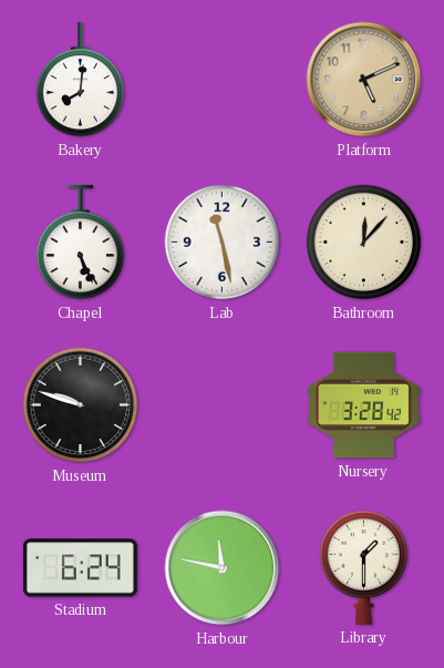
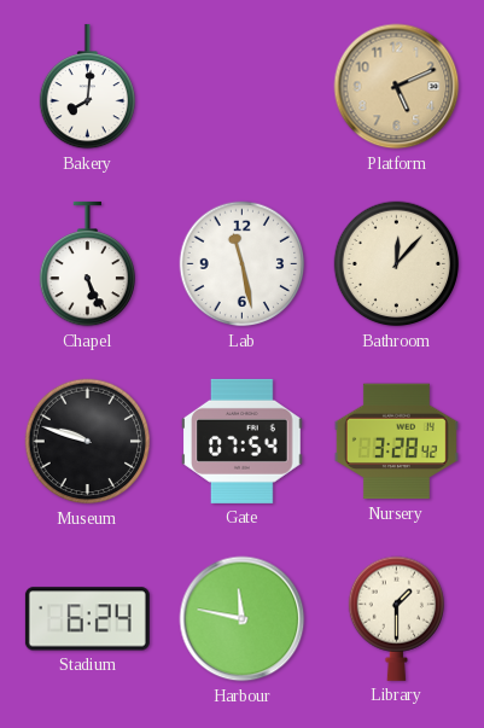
Gate: none -> 07:54
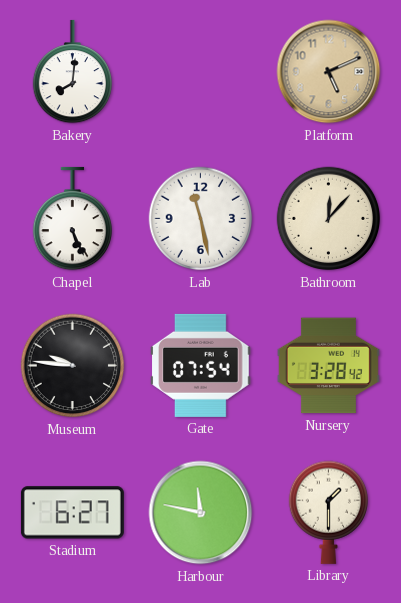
Museum: 9:48 -> 9:46
Stadium: 6:24 -> 6:27
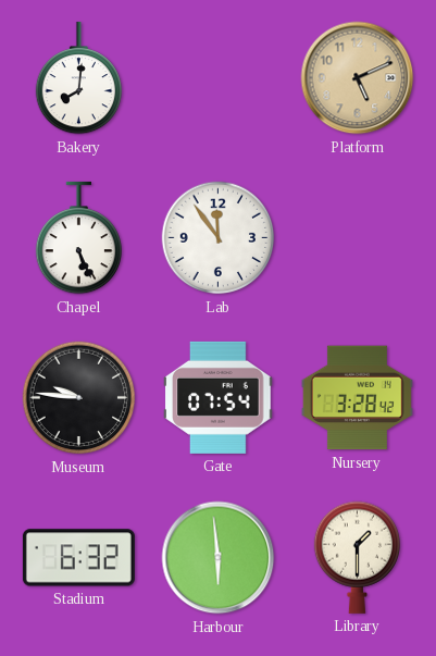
Lab: 11:28 -> 11:54
Bathroom: 12:07 -> none
Stadium: 6:27 -> 6:32
Harbour: 11:47 -> 5:59
